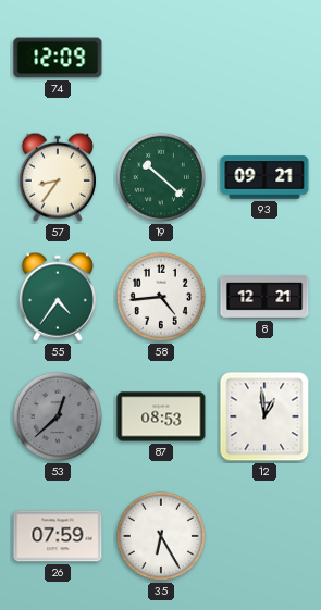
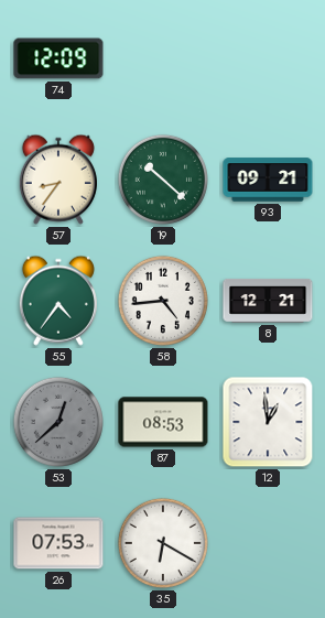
26: 07:59 -> 07:53
35: 6:25 -> 6:20
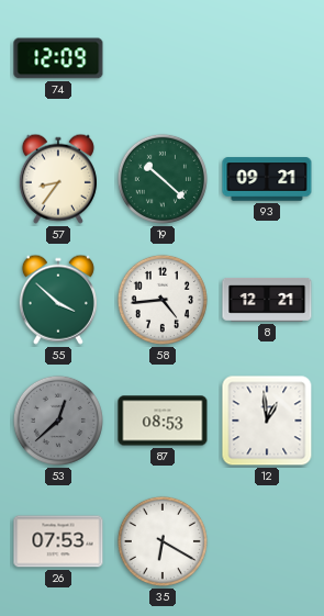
55: 4:36 -> 3:52
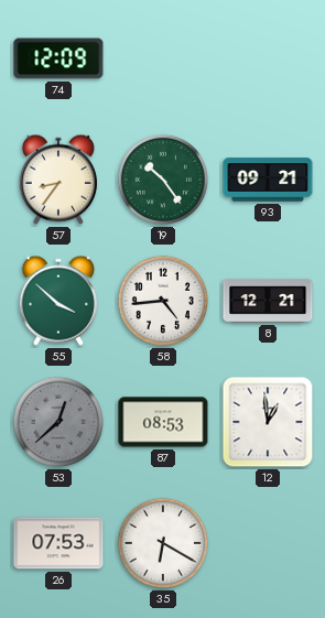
19: 10:22 -> 10:24
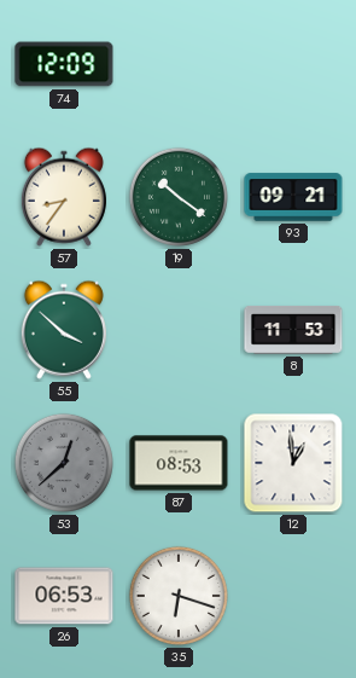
19: 10:24 -> 10:21
58: 4:44 -> none
8: 12:21 -> 11:53
26: 07:53 -> 06:53
35: 6:20 -> 6:18
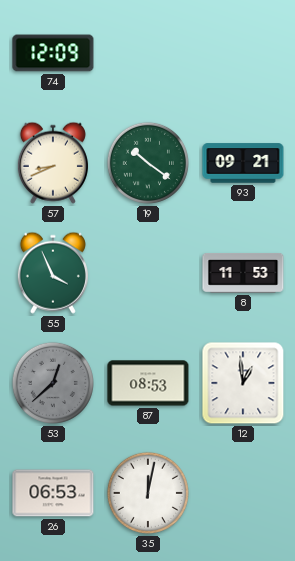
57: 8:36 -> 8:41
55: 3:52 -> 3:56
35: 6:18 -> 12:02
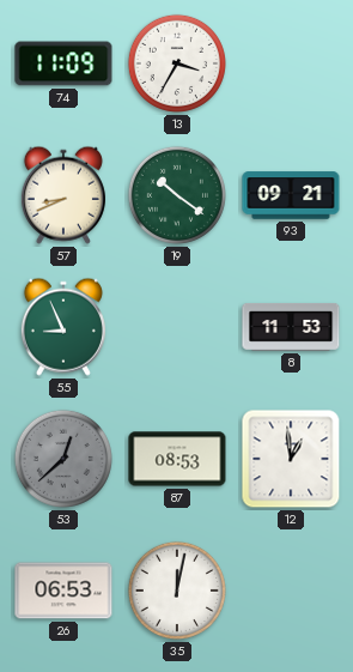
74: 12:09 -> 11:09
13: none -> 3:35
55: 3:56 -> 8:56
